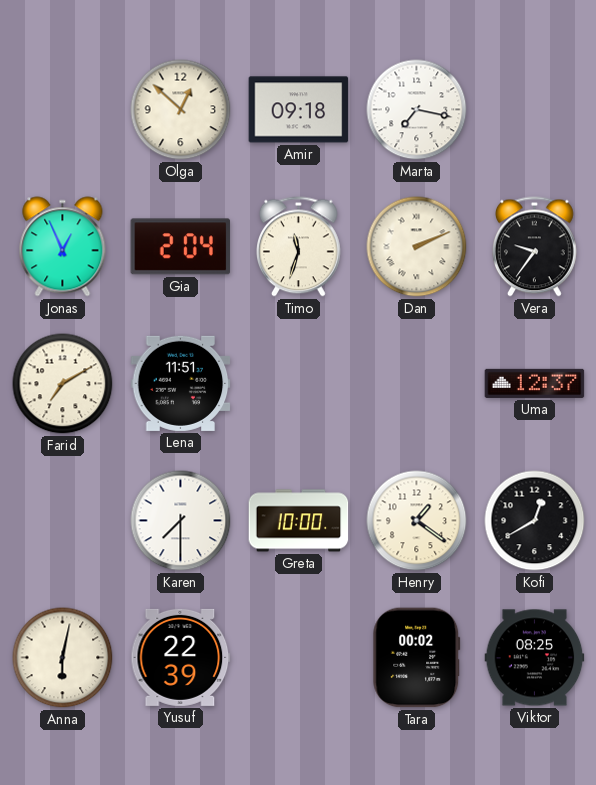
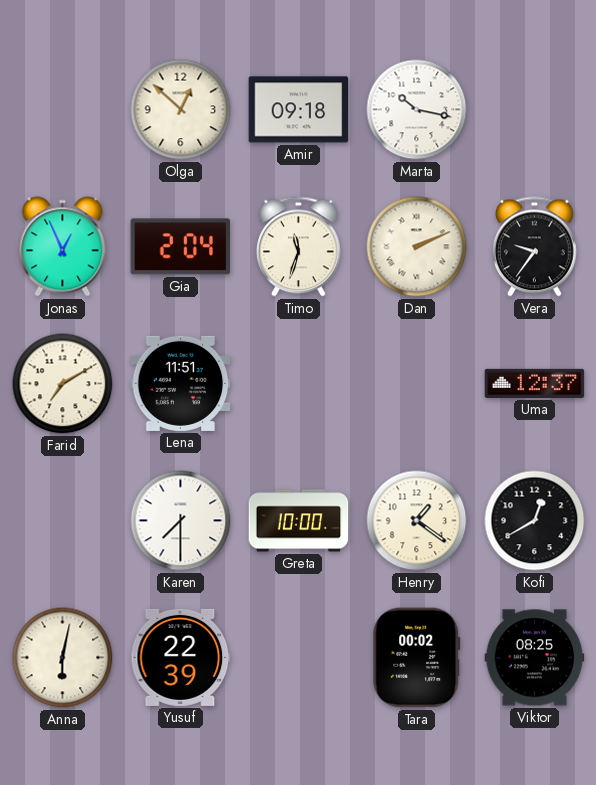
Marta: 7:17 -> 10:17
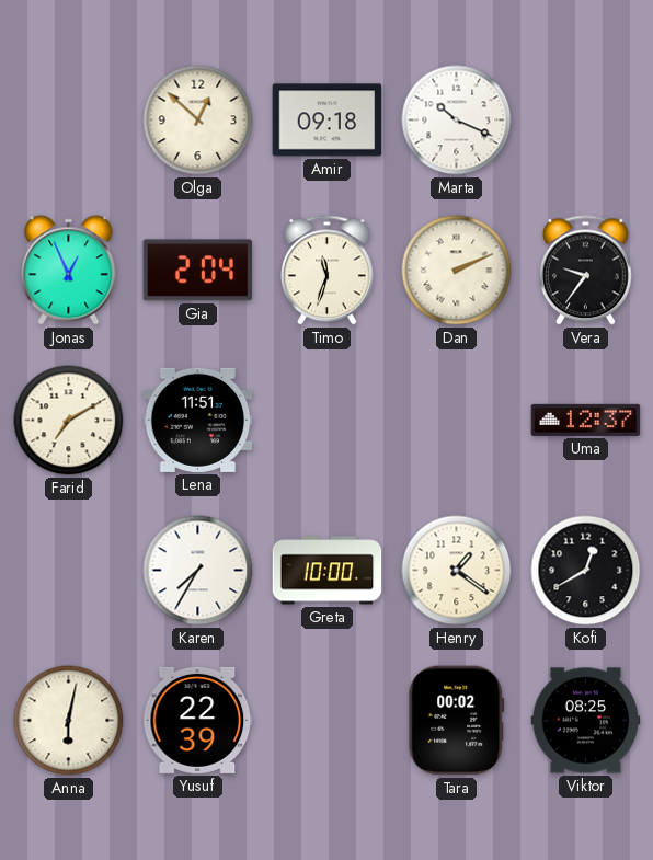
Marta: 10:17 -> 10:19
Karen: 7:30 -> 7:35
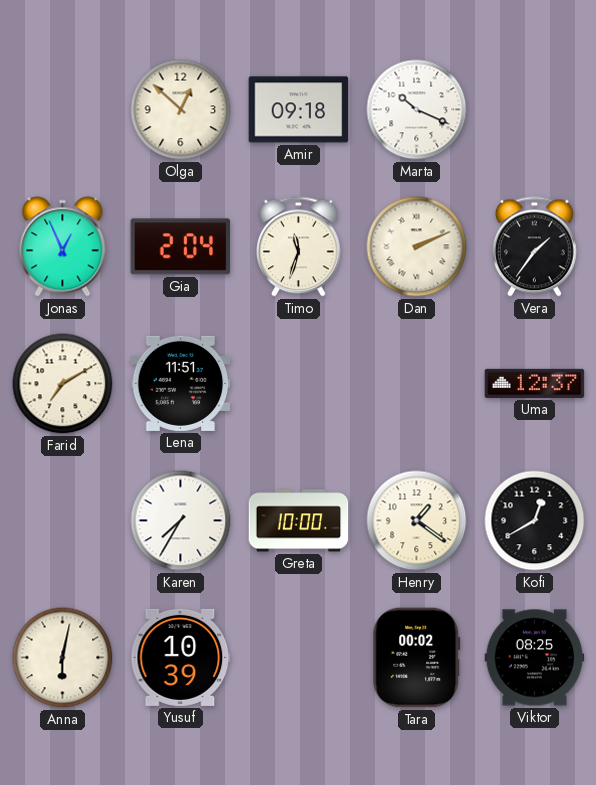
Vera: 9:36 -> 1:36
Yusuf: 22:39 -> 10:39
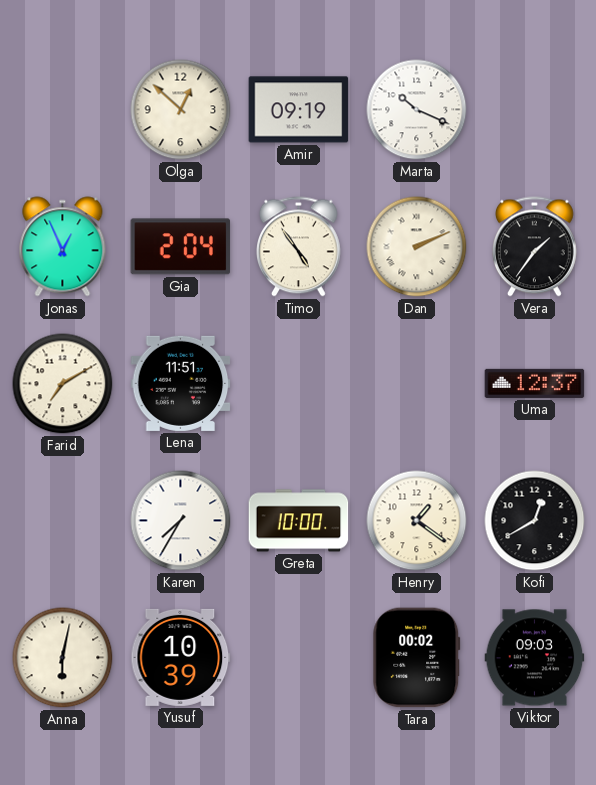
Amir: 09:18 -> 09:19
Timo: 11:33 -> 4:54
Viktor: 08:25 -> 09:03
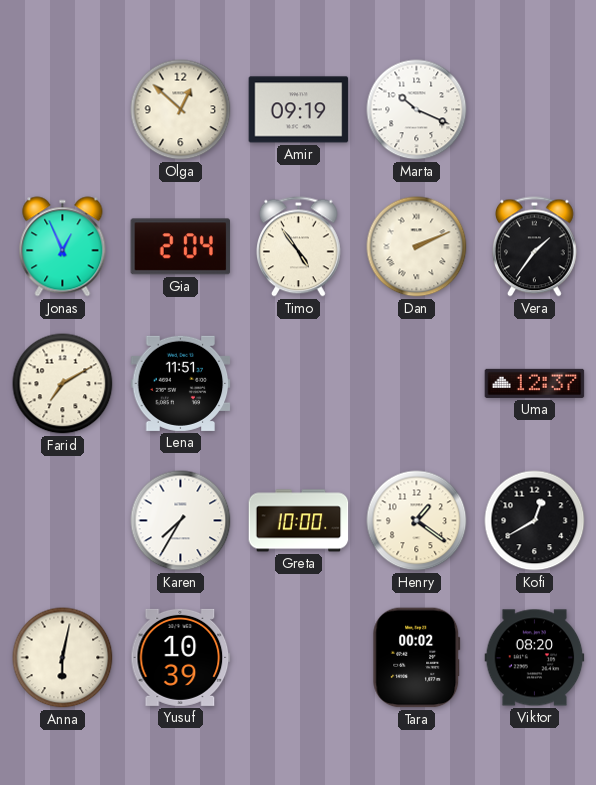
Viktor: 09:03 -> 08:20
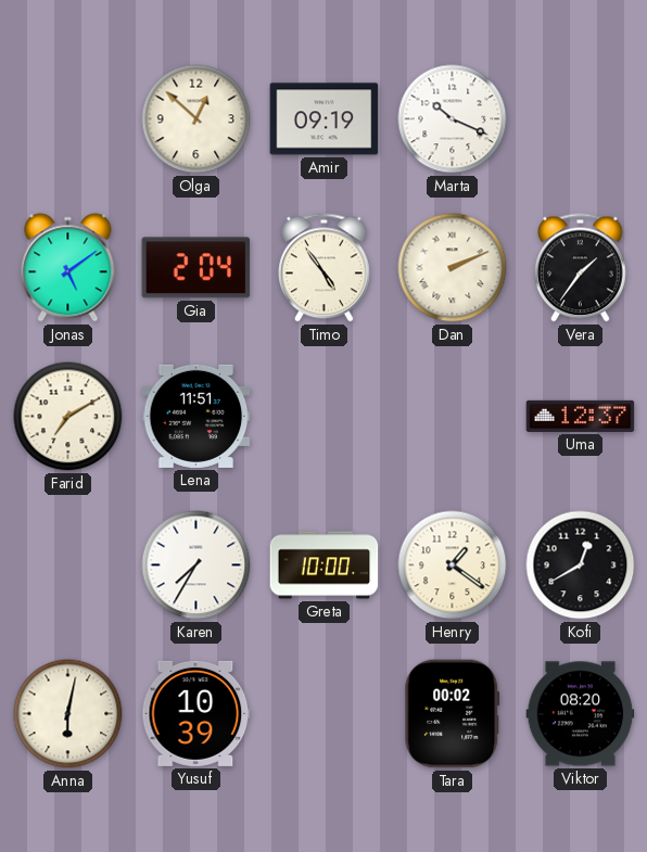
Jonas: 12:56 -> 5:09
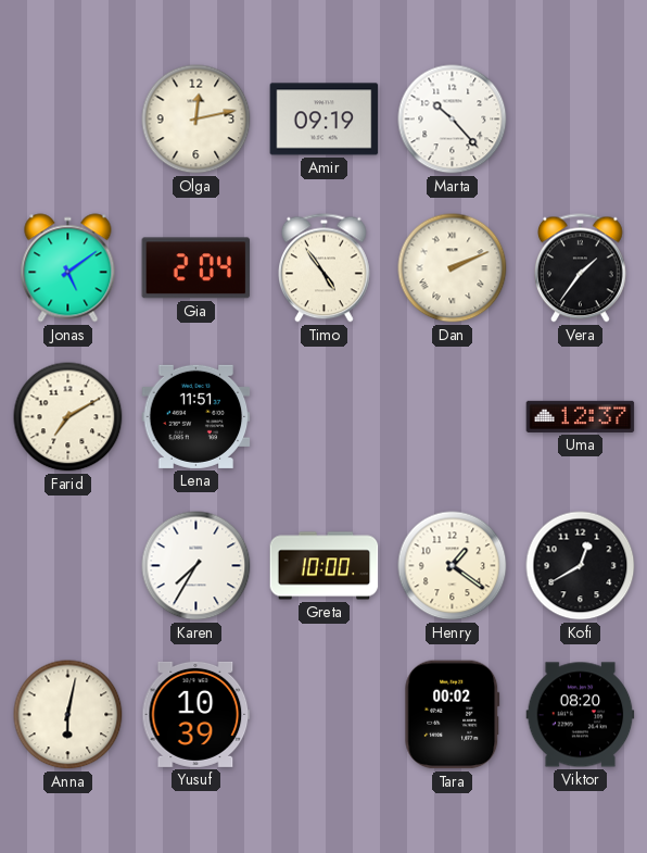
Olga: 12:52 -> 12:13
Marta: 10:19 -> 10:23
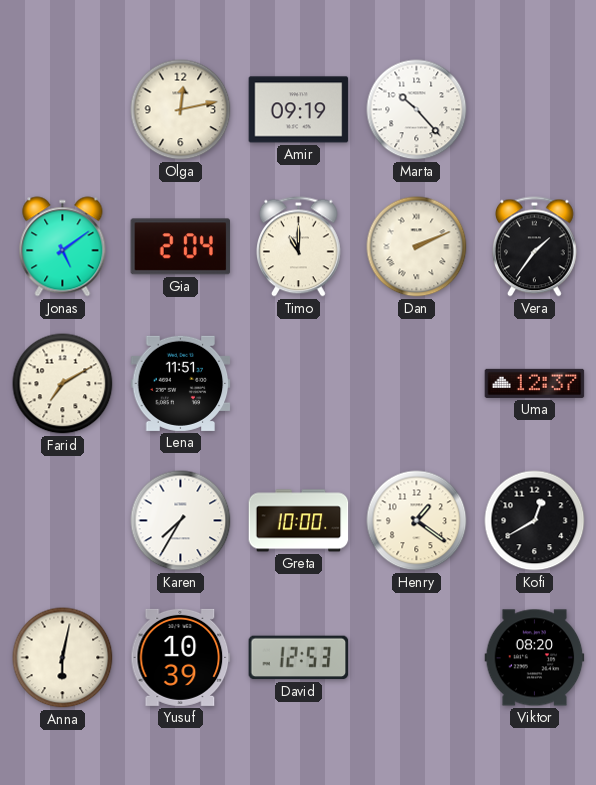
Timo: 4:54 -> 11:00
David: none -> 12:53
Tara: 00:02 -> none
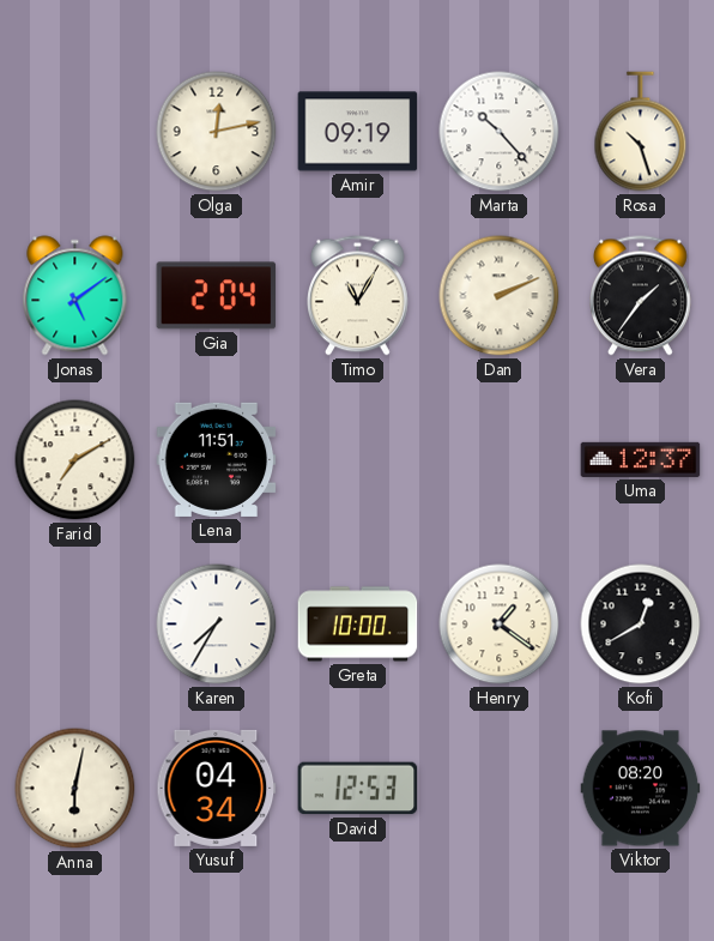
Rosa: none -> 10:27
Timo: 11:00 -> 11:05
Yusuf: 10:39 -> 04:34
